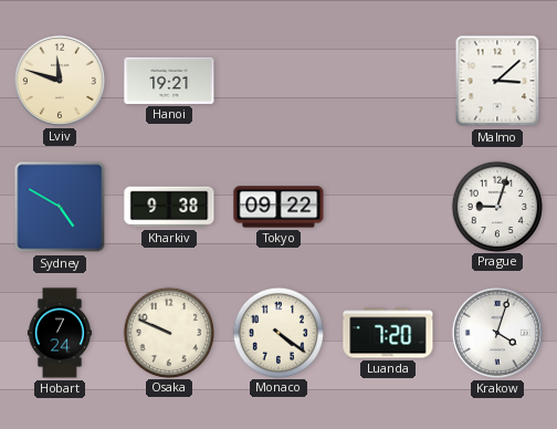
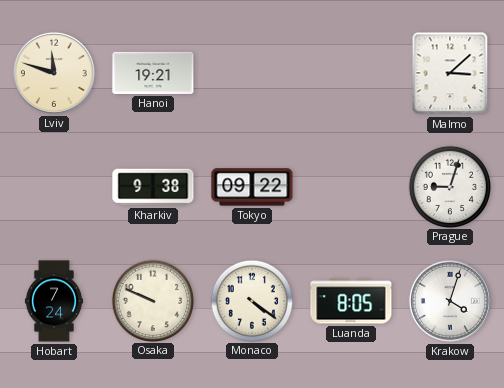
Sydney: 4:50 -> none
Luanda: 7:20 -> 8:05
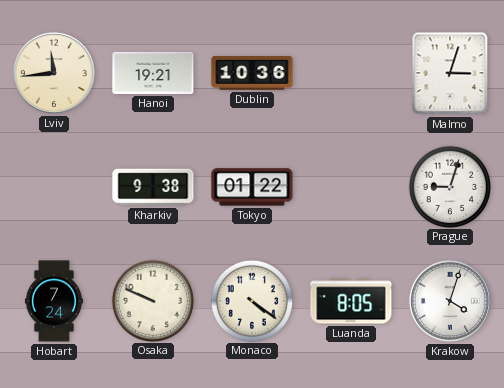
Lviv: 11:48 -> 11:44
Dublin: none -> 10:36
Malmo: 3:08 -> 3:03
Tokyo: 09:22 -> 01:22
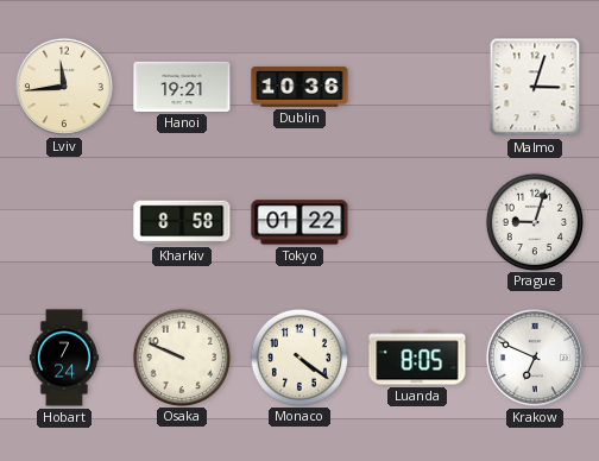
Kharkiv: 9:38 -> 8:58
Krakow: 4:03 -> 6:49
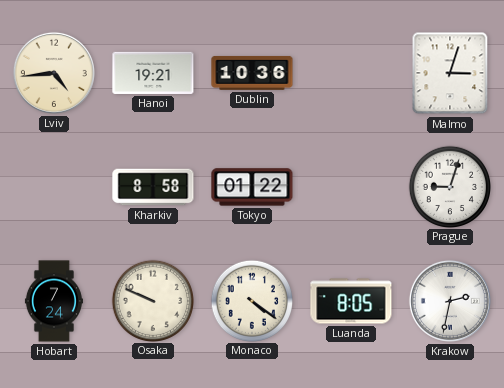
Lviv: 11:44 -> 4:44
Krakow: 6:49 -> 2:32
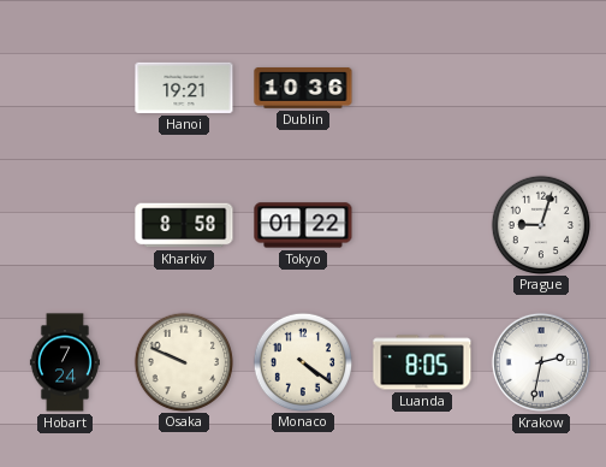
Lviv: 4:44 -> none
Malmo: 3:03 -> none
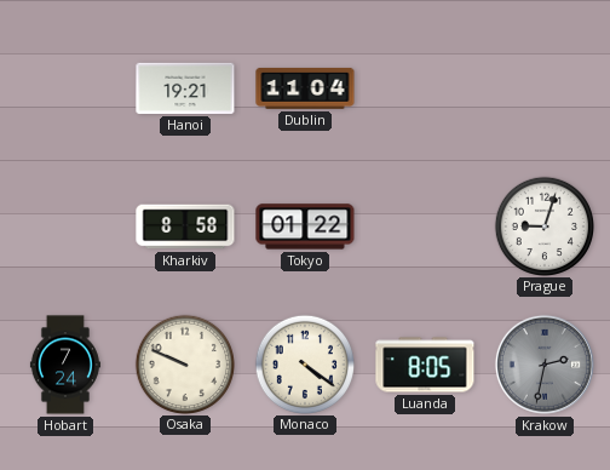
Dublin: 10:36 -> 11:04
Krakow dial: white -> grey
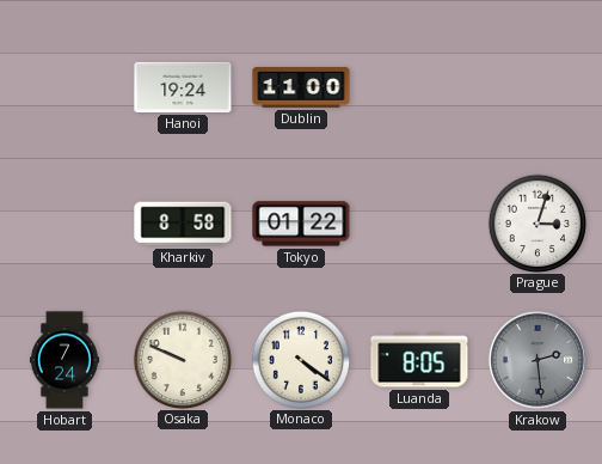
Hanoi: 19:21 -> 19:24
Dublin: 11:04 -> 11:00
Prague: 9:03 -> 3:03
Krakow: 2:32 -> 2:29
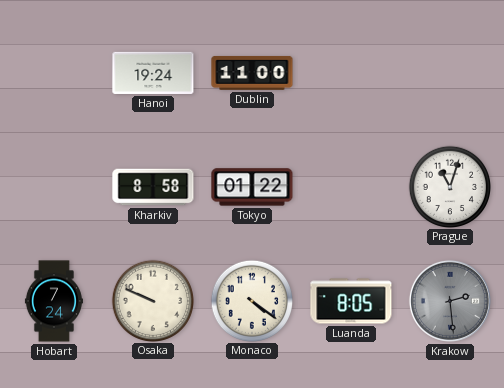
Prague: 3:03 -> 11:03
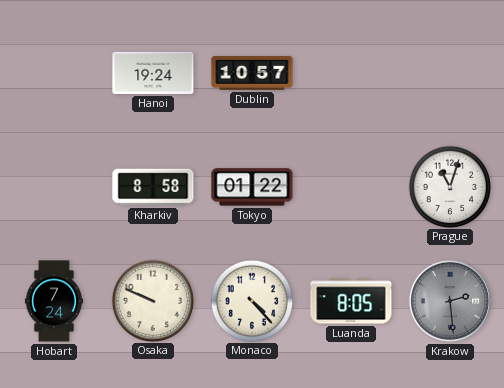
Dublin: 11:00 -> 10:57
Monaco: 4:21 -> 4:23
